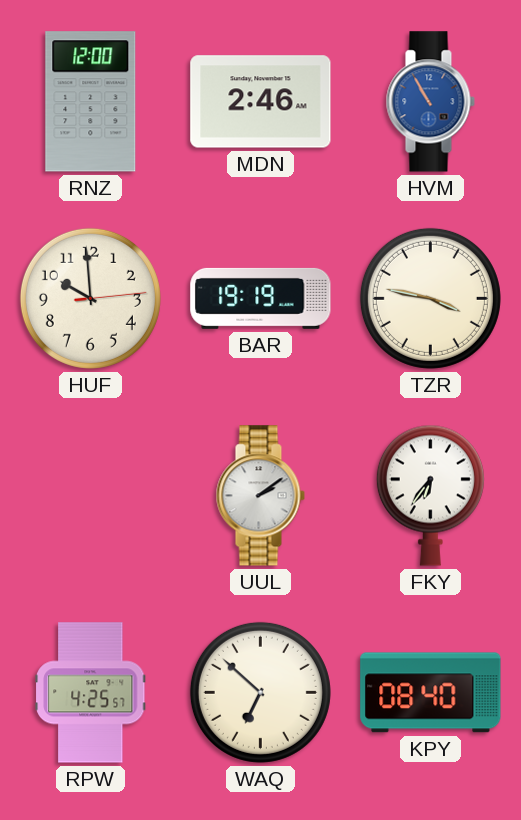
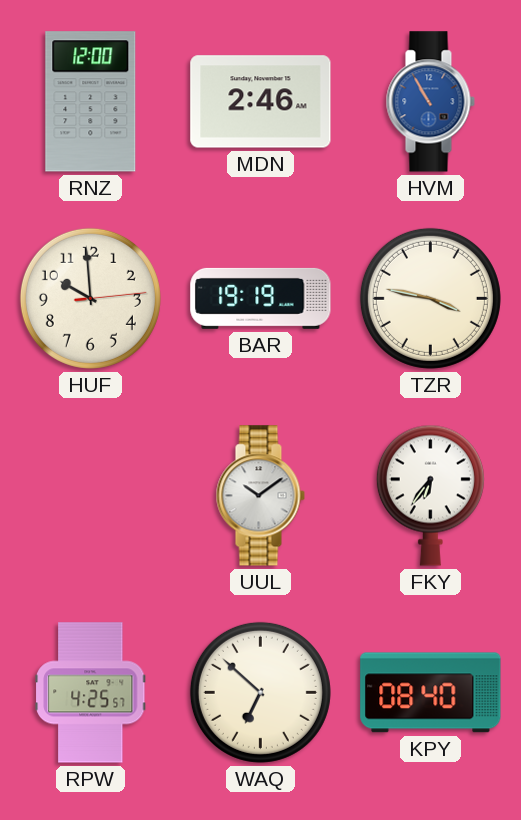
UUL: 2:09 -> 10:09
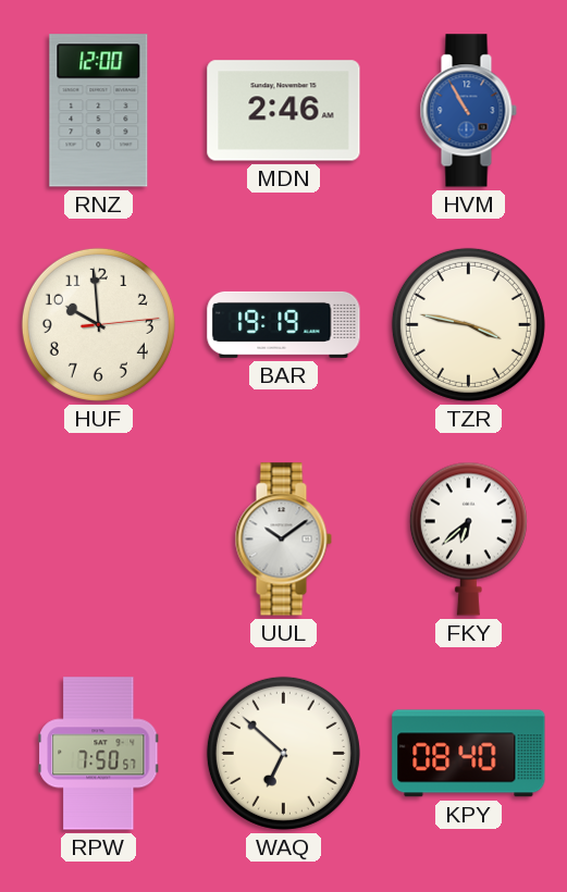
FKY: 6:36 -> 6:38
RPW: 4:25 -> 7:50
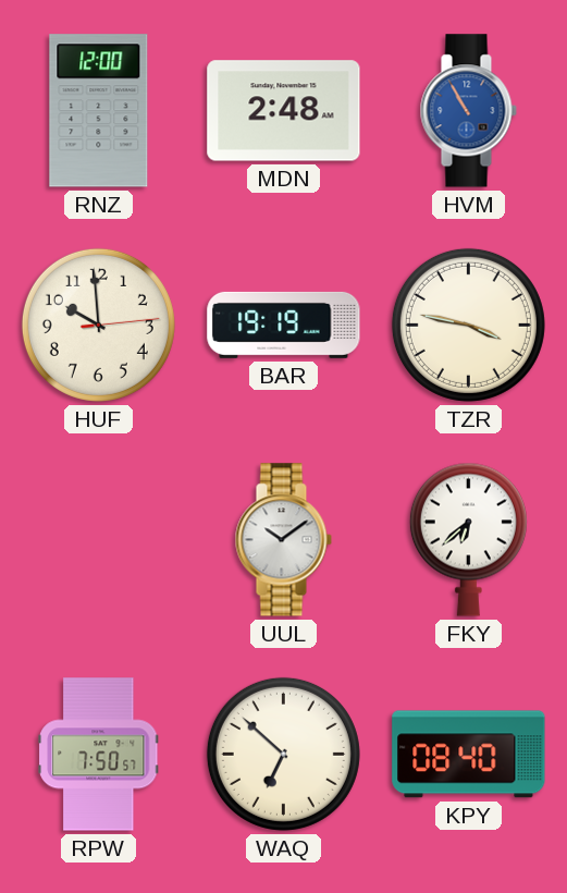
MDN: 2:46 -> 2:48
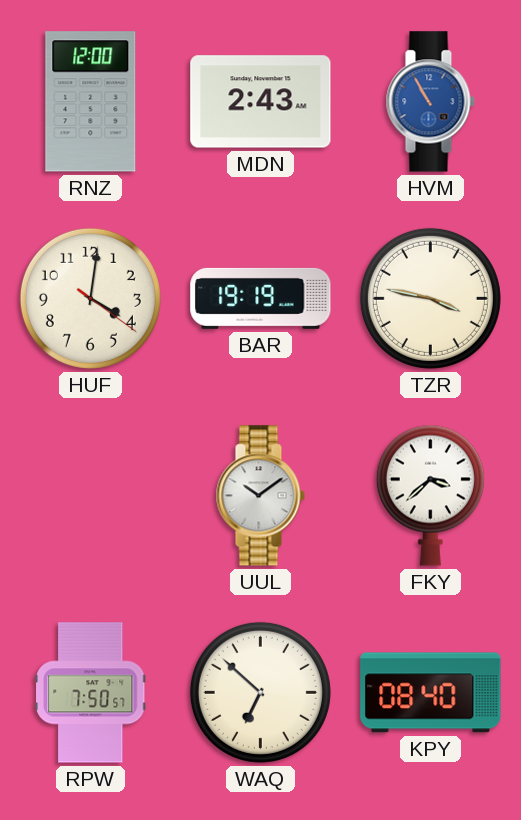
MDN: 2:48 -> 2:43
HUF: 9:59 -> 4:01
FKY: 6:38 -> 3:38
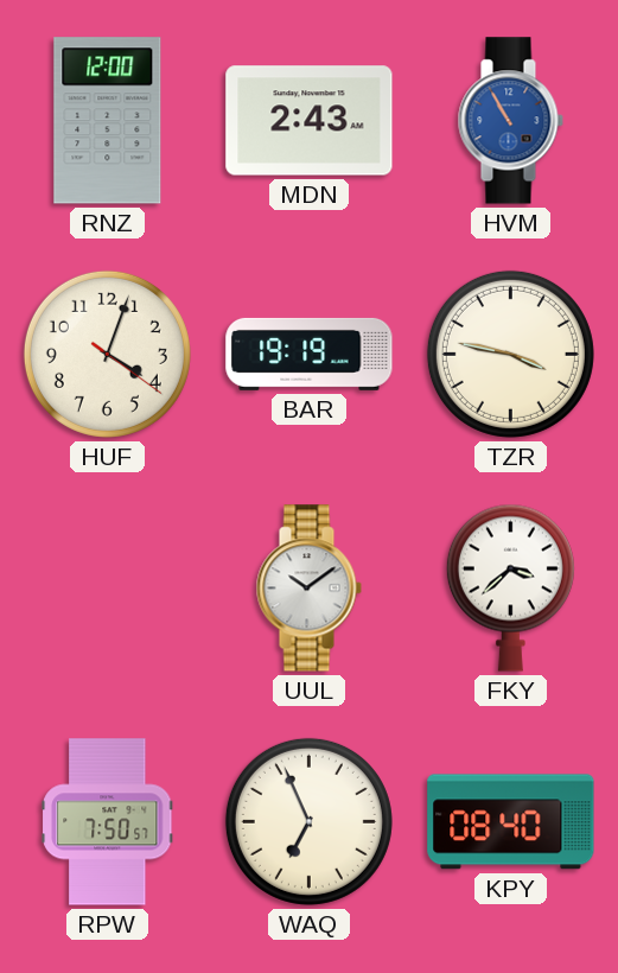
HUF: 4:01 -> 4:03
WAQ: 6:52 -> 6:56
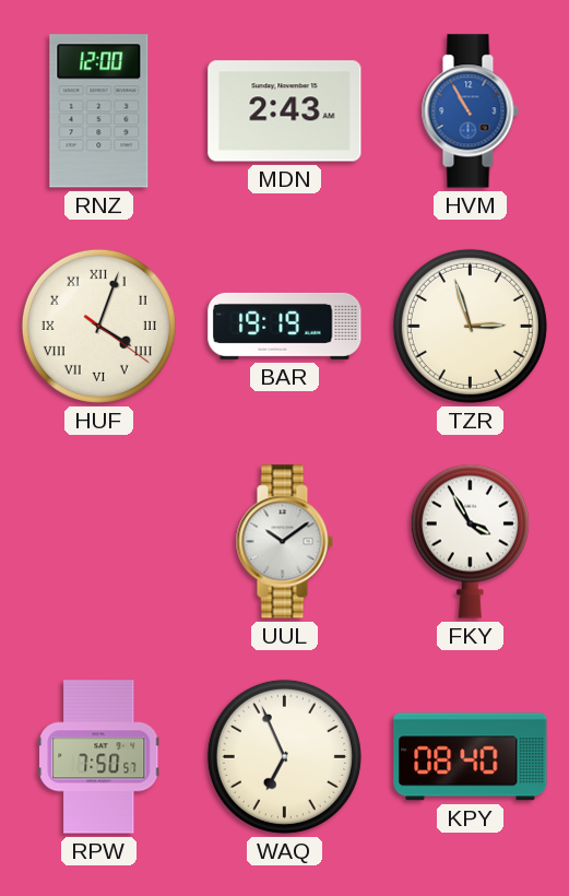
HUF numerals: Arabic -> Roman
TZR: 3:47 -> 2:57
FKY: 3:38 -> 3:55
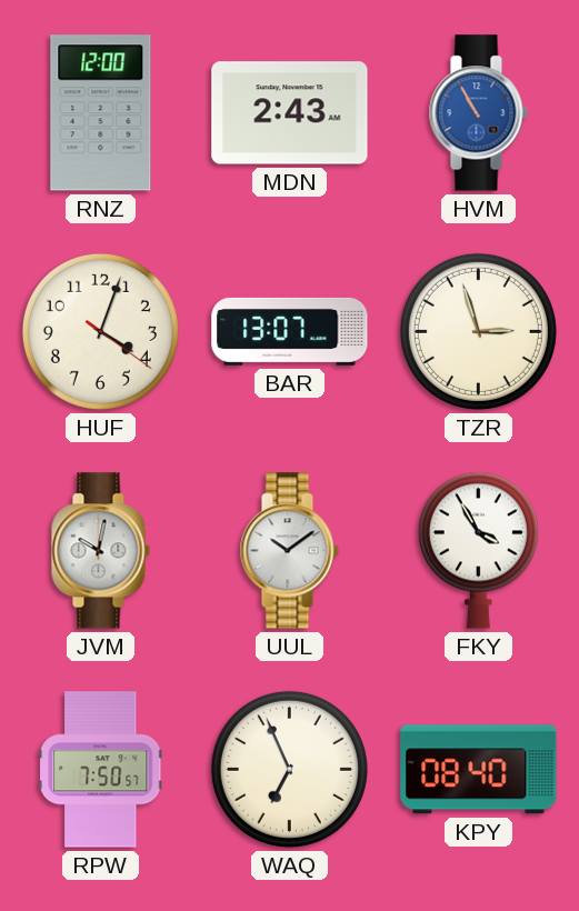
HUF numerals: Roman -> Arabic
BAR: 19:19 -> 13:07
JVM: none -> 10:02
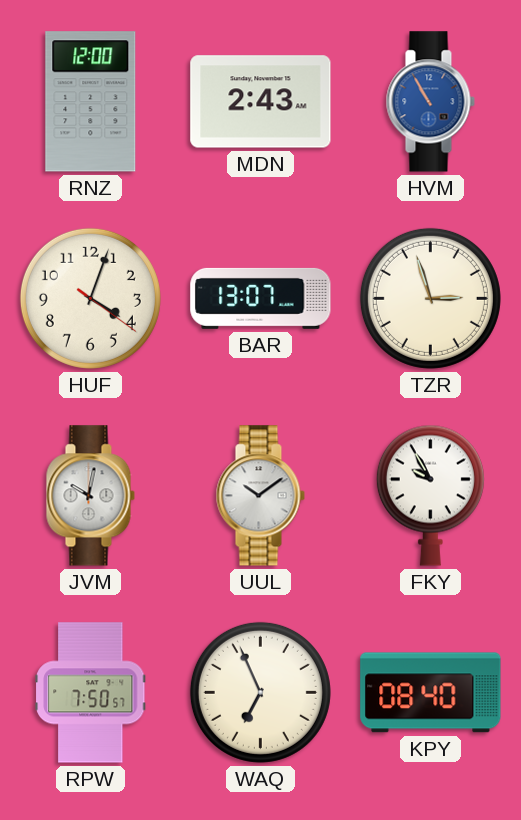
FKY: 3:55 -> 9:55
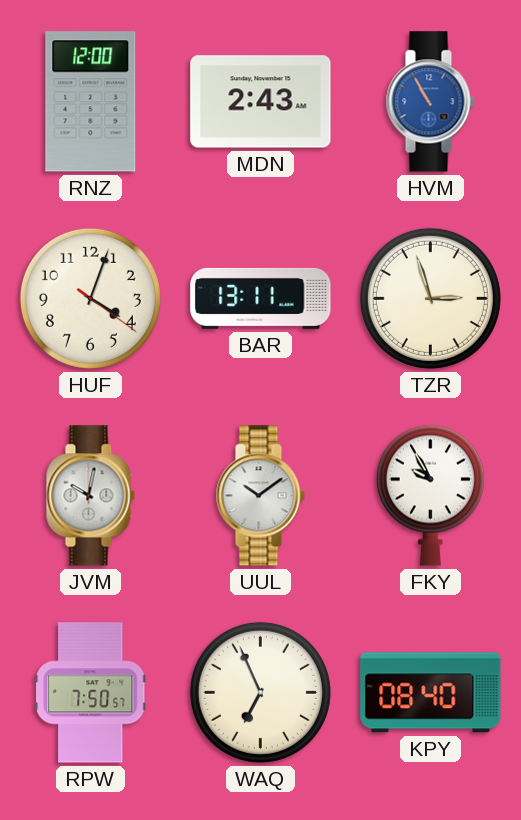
BAR: 13:07 -> 13:11
